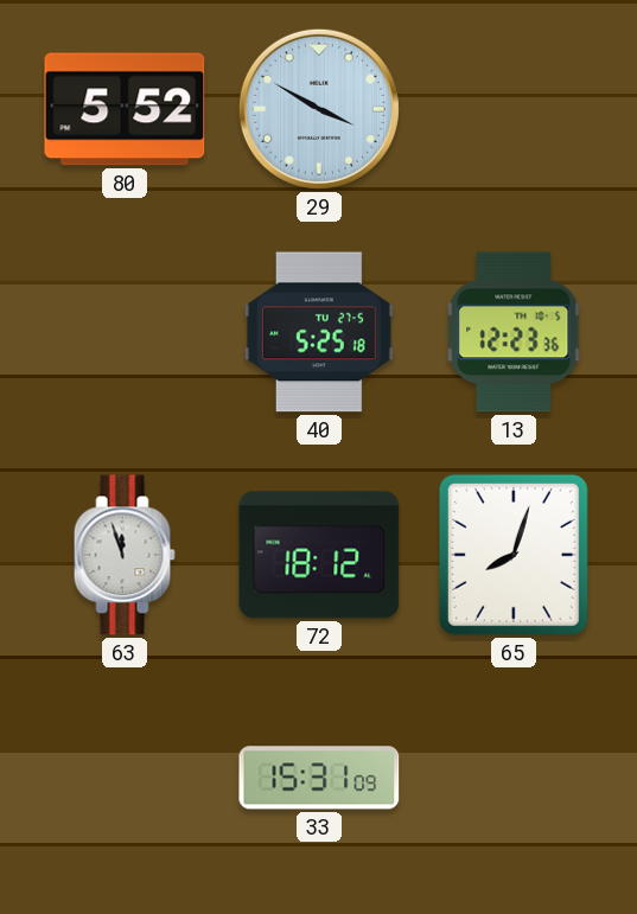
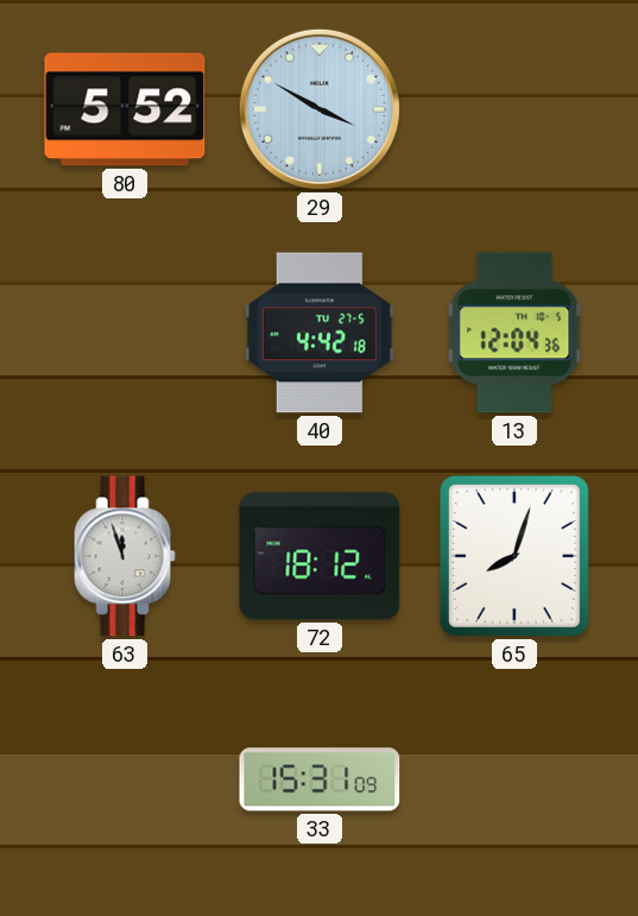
40: 5:25 -> 4:42
13: 12:23 -> 12:04
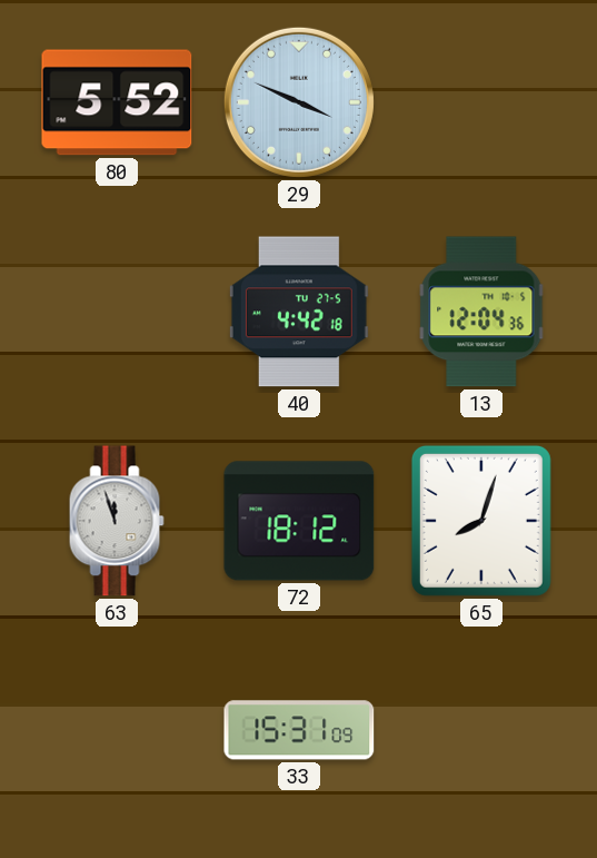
29: 3:50 -> 3:49
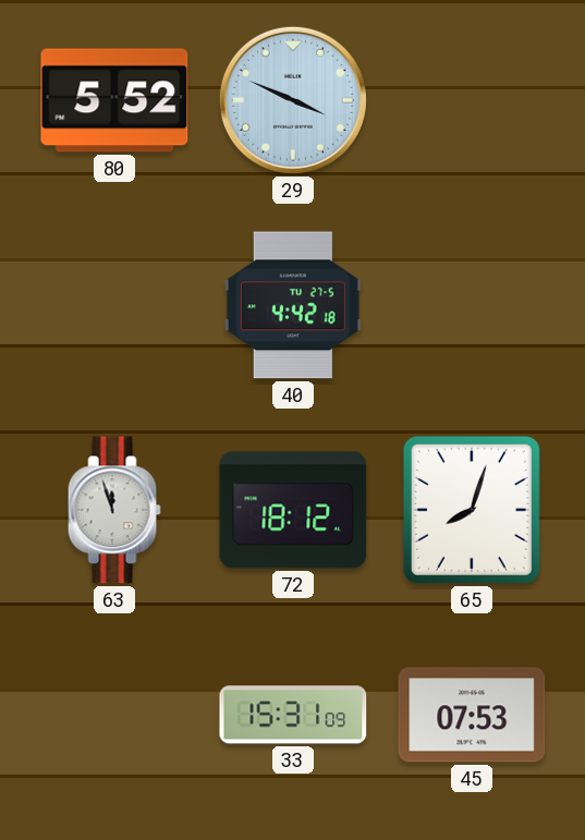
13: 12:04 -> none
45: none -> 07:53
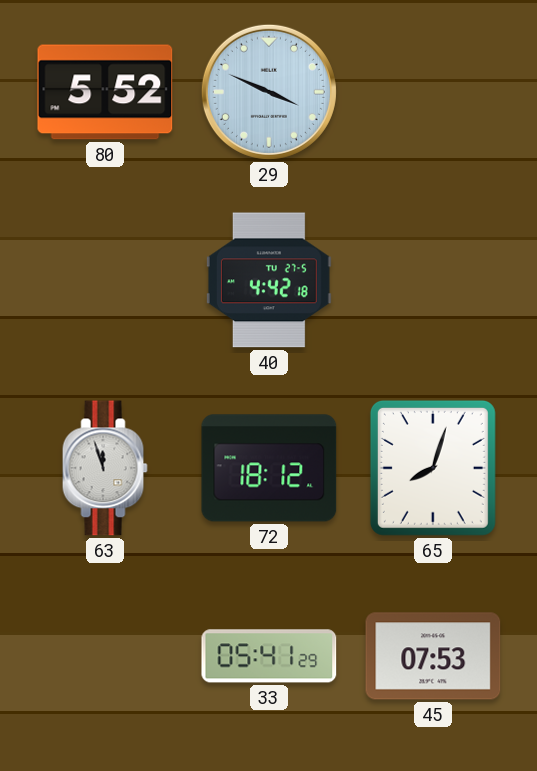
33: 15:31 -> 05:41
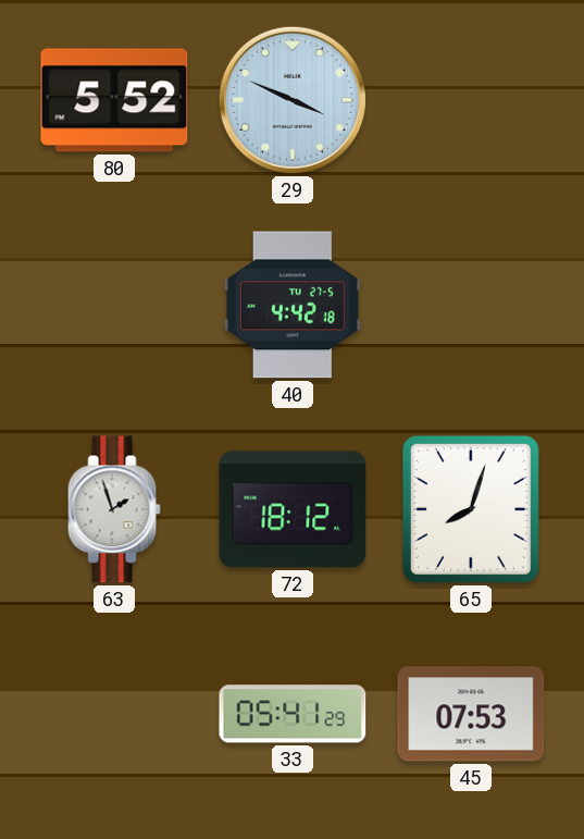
63: 11:57 -> 1:57
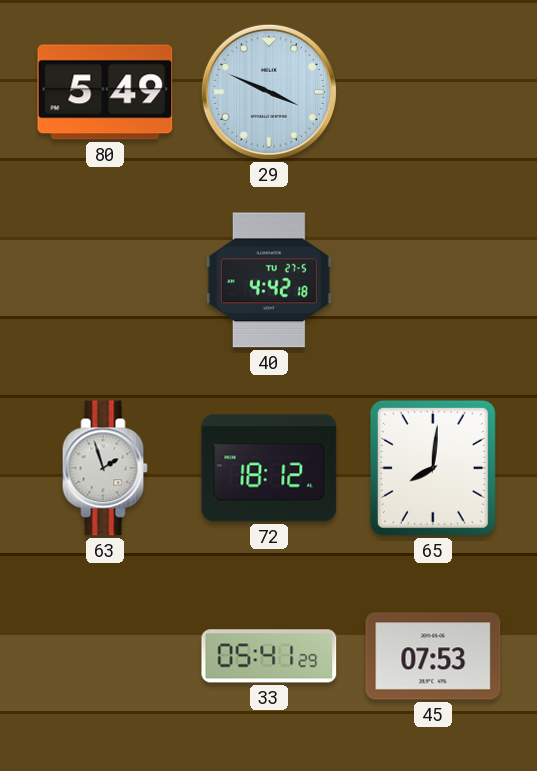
80: 5:52 -> 5:49
65: 8:03 -> 8:01
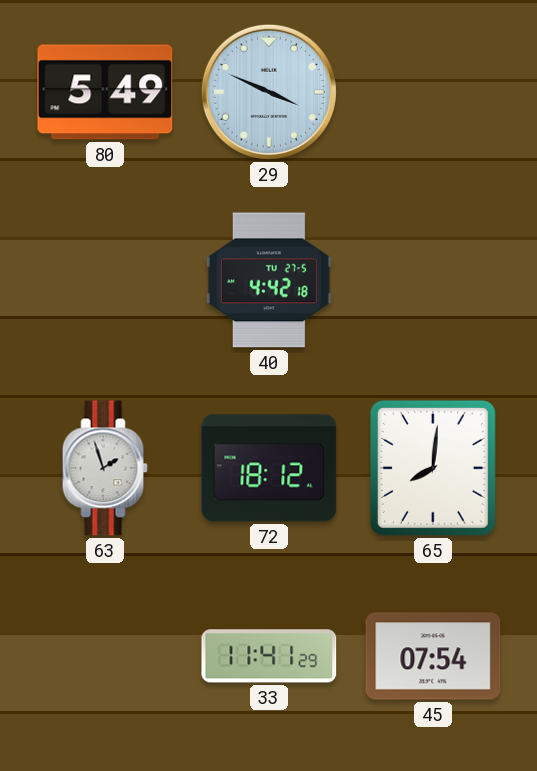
33: 05:41 -> 11:41
45: 07:53 -> 07:54
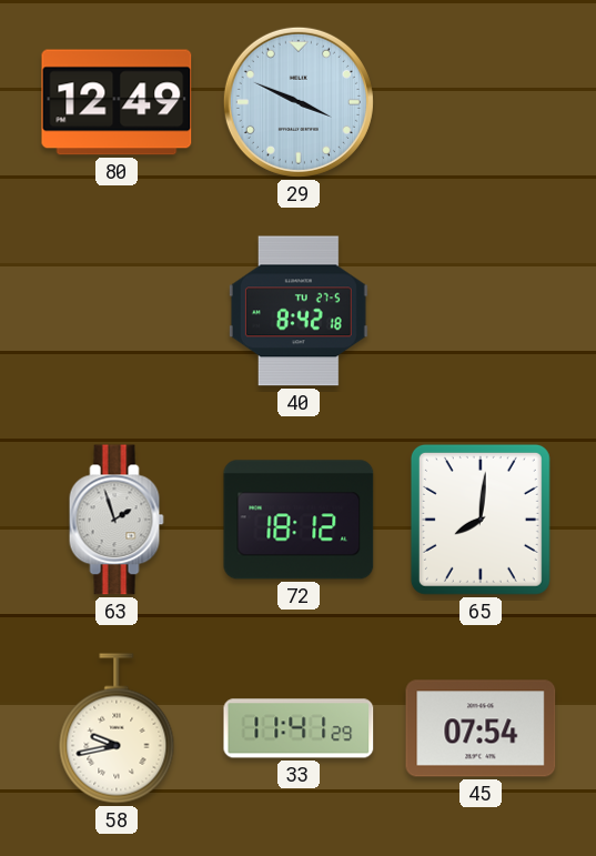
80: 5:49 -> 12:49
40: 4:42 -> 8:42
58: none -> 9:43
